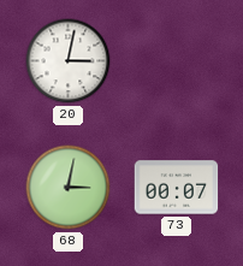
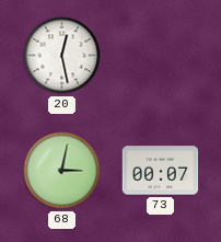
20: 3:02 -> 12:28
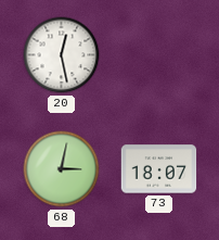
73: 00:07 -> 18:07
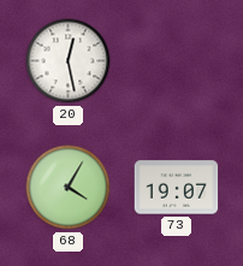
68: 3:02 -> 4:05
73: 18:07 -> 19:07
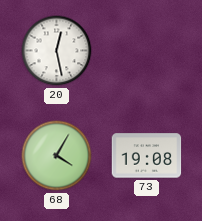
73: 19:07 -> 19:08
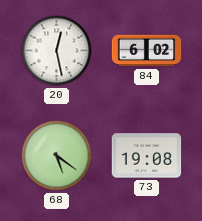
84: none -> 6:02
68: 4:05 -> 5:21
